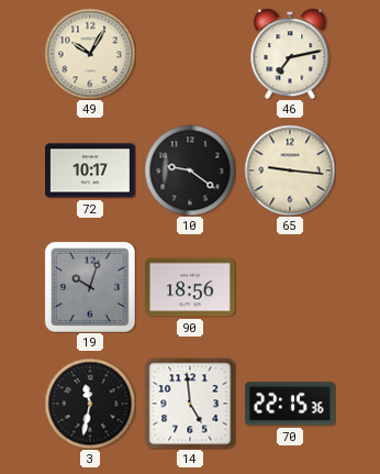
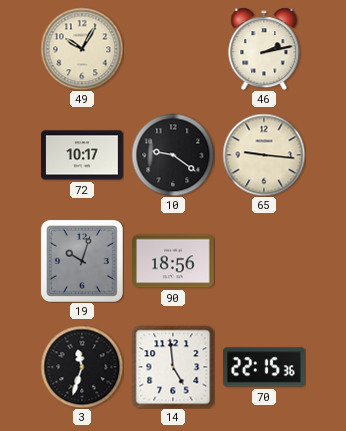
46: 7:13 -> 2:13
3: 11:32 -> 11:33
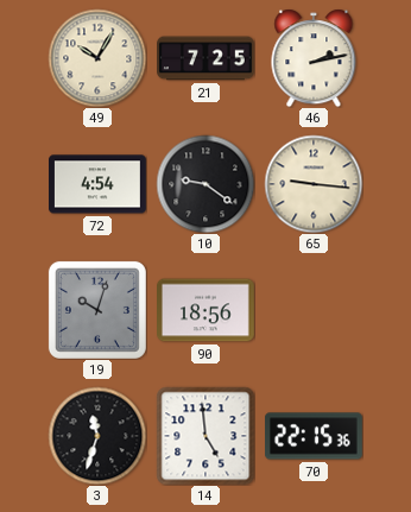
21: none -> 7:25
72: 10:17 -> 4:54
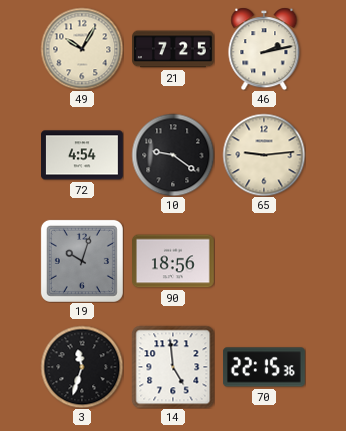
65: 9:16 -> 9:14
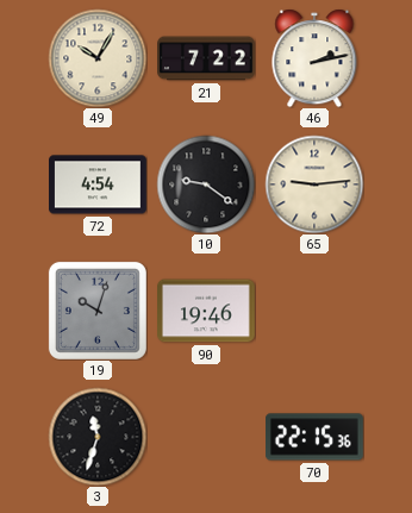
21: 7:25 -> 7:22
90: 18:56 -> 19:46
14: 4:59 -> none
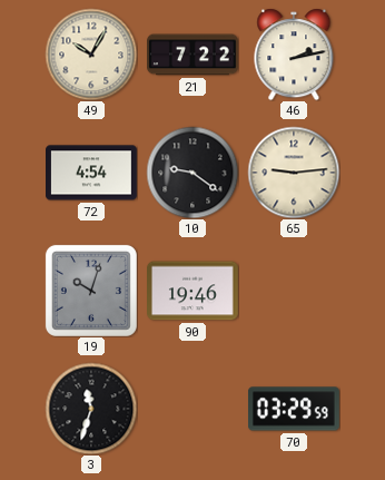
70: 22:15 -> 03:29
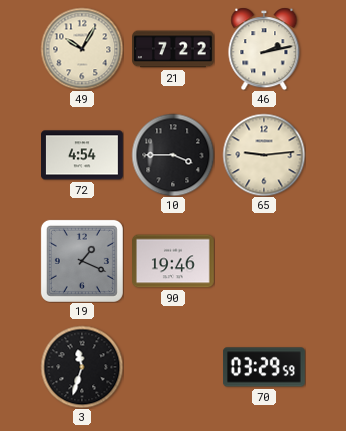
10: 9:21 -> 3:45
19: 10:03 -> 1:19
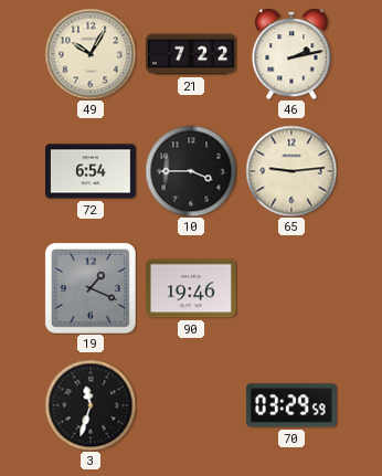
72: 4:54 -> 6:54
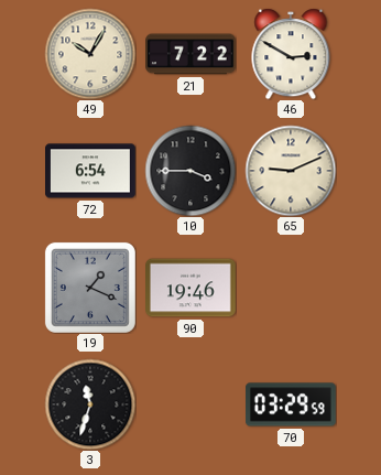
46: 2:13 -> 2:50
65: 9:14 -> 9:11
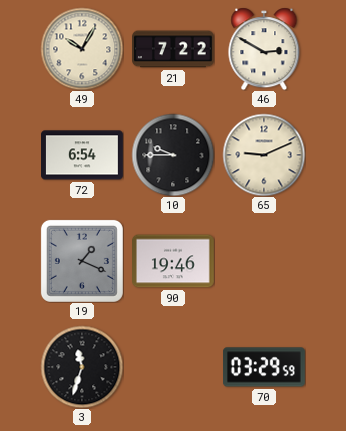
10: 3:45 -> 9:45
